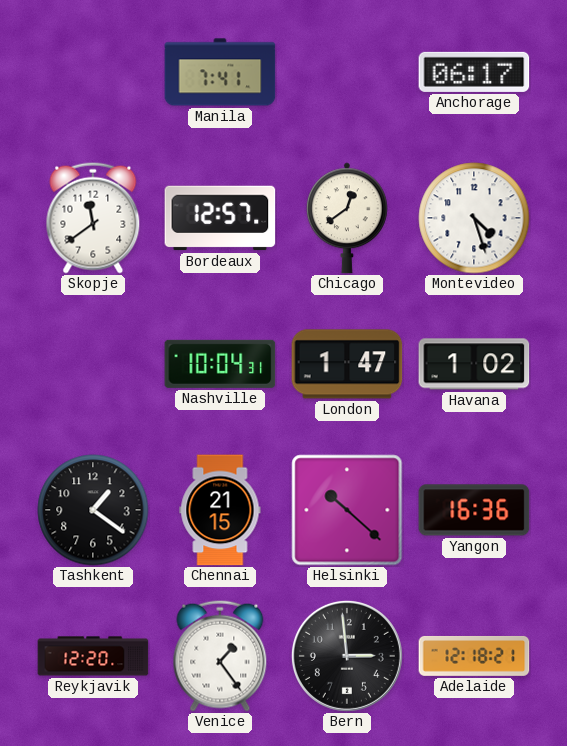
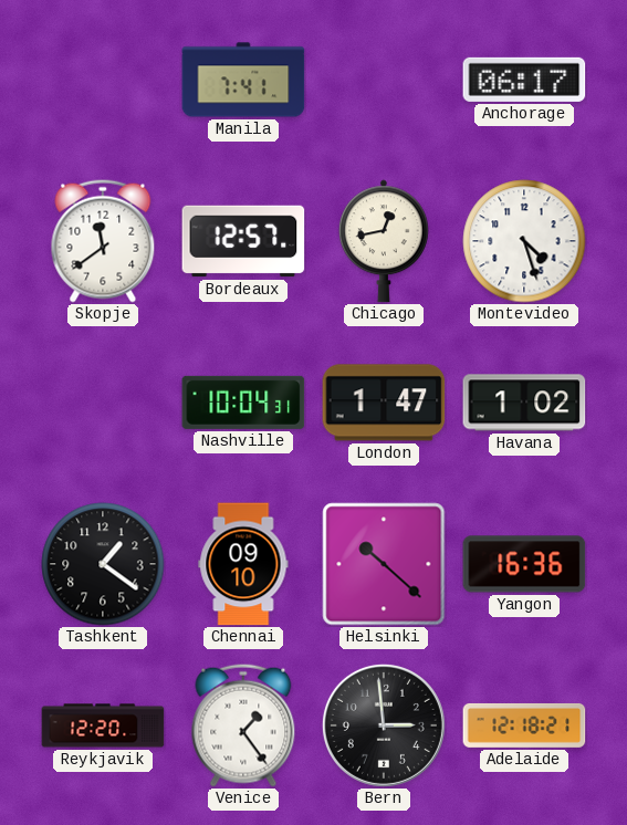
Chicago: 12:39 -> 12:43
Chennai: 21:15 -> 09:10
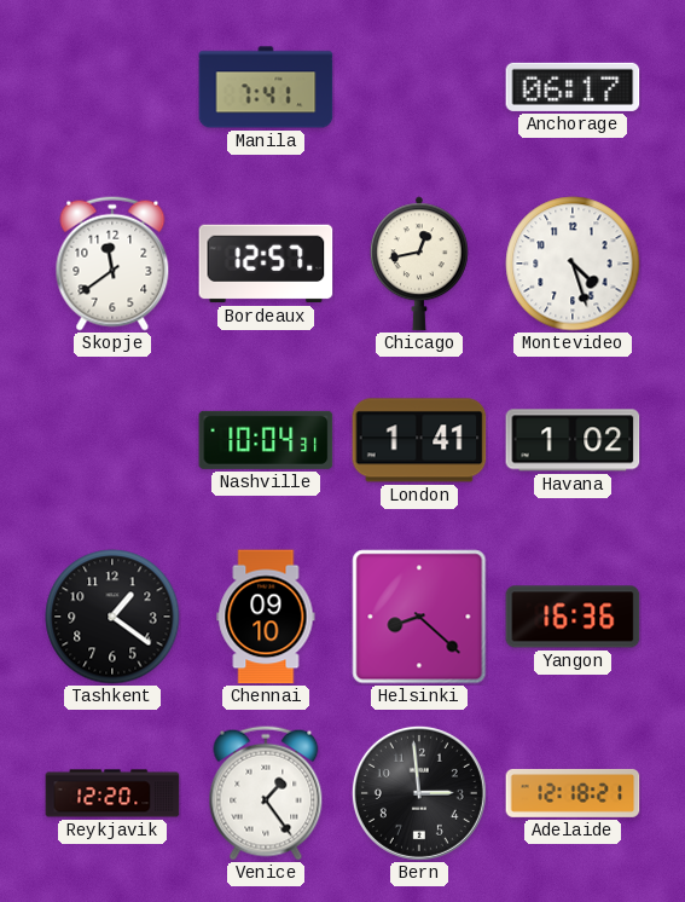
London: 1:47 -> 1:41
Helsinki: 10:22 -> 8:22
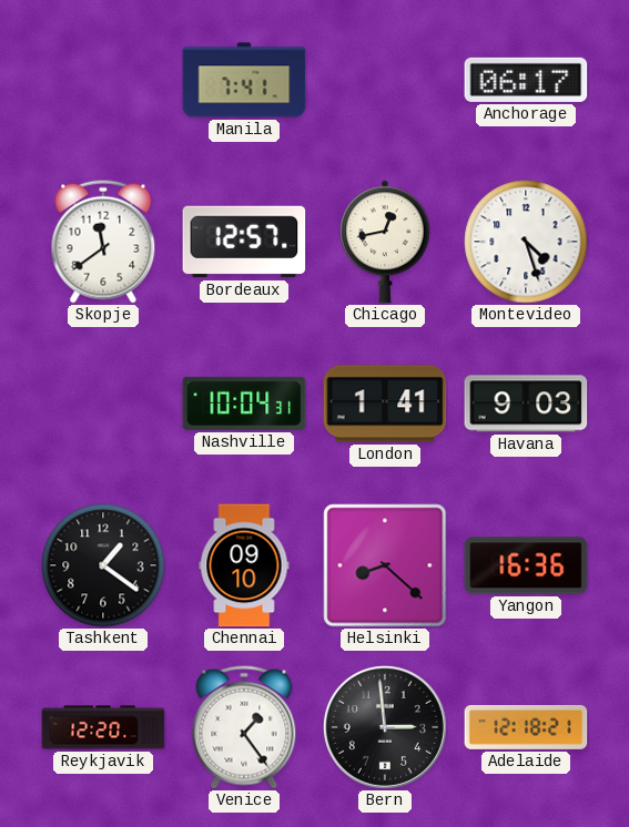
Havana: 1:02 -> 9:03
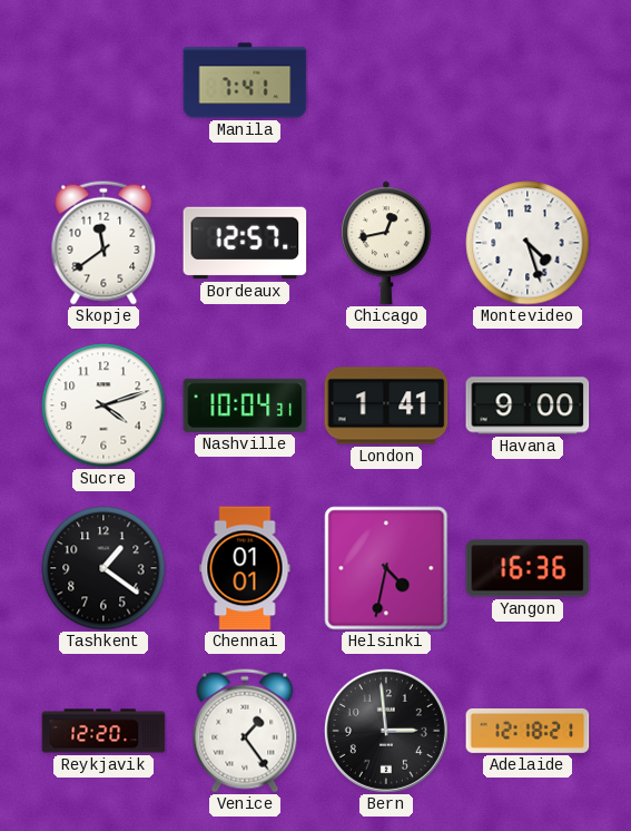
Anchorage: 06:17 -> none
Sucre: none -> 4:12
Havana: 9:03 -> 9:00
Chennai: 09:10 -> 01:01
Helsinki: 8:22 -> 4:32
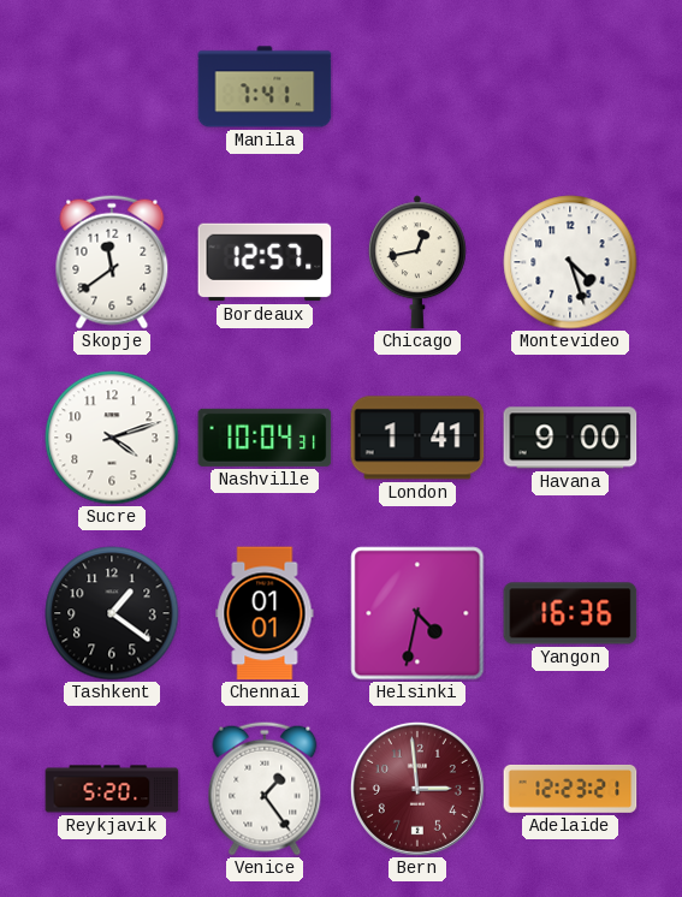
Reykjavik: 12:20 -> 5:20
Bern dial: black -> burgundy
Adelaide: 12:18 -> 12:23
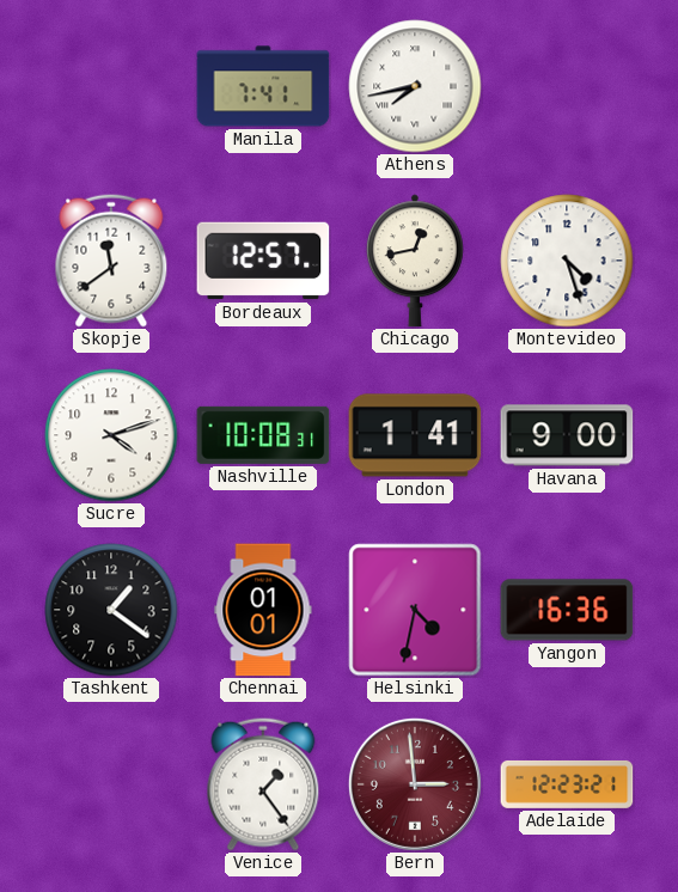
Athens: none -> 7:43
Nashville: 10:04 -> 10:08
Reykjavik: 5:20 -> none
